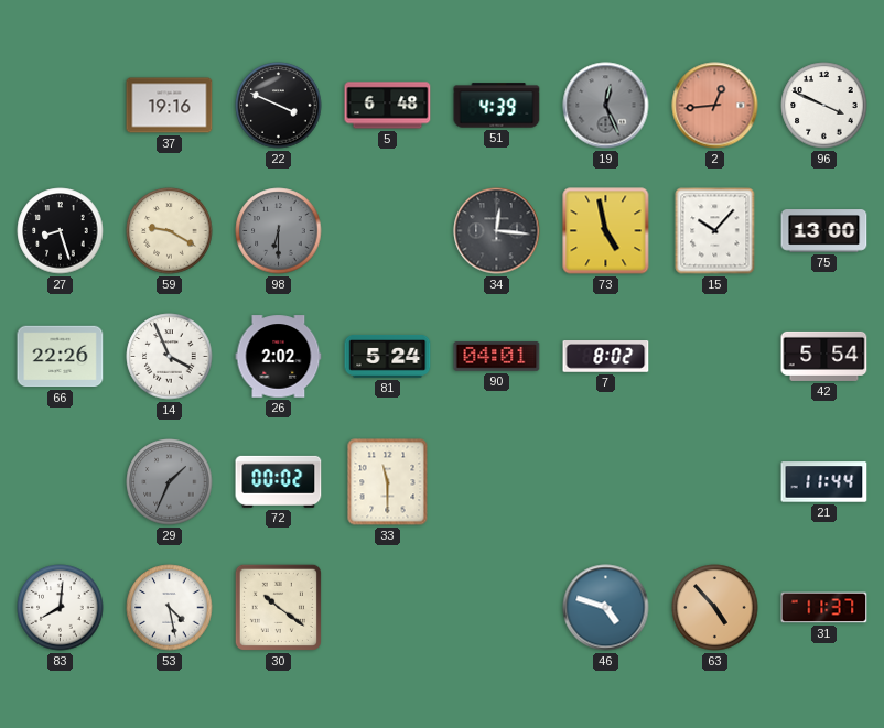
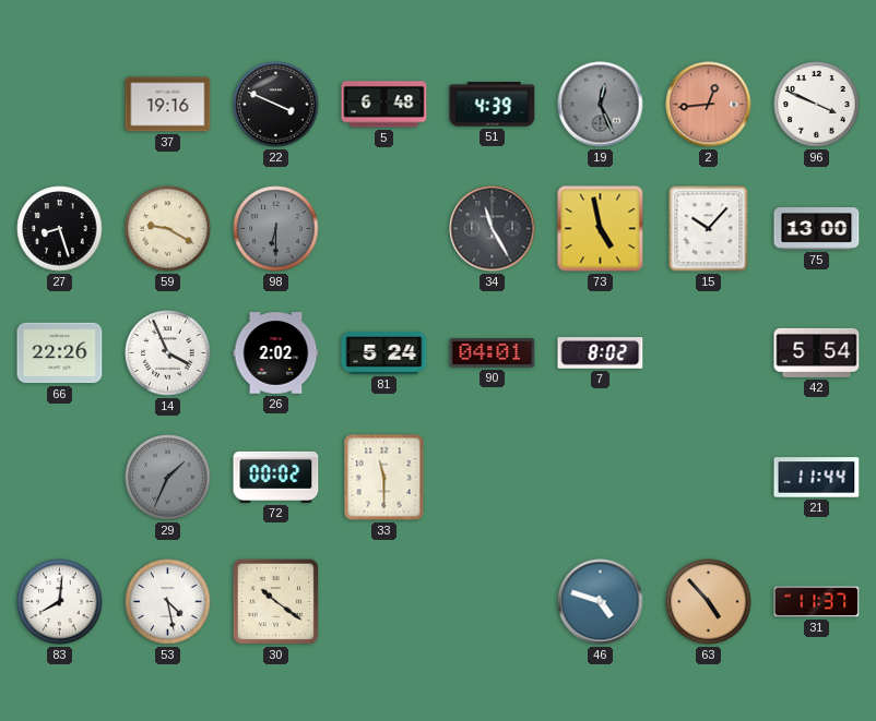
34: 12:16 -> 11:25
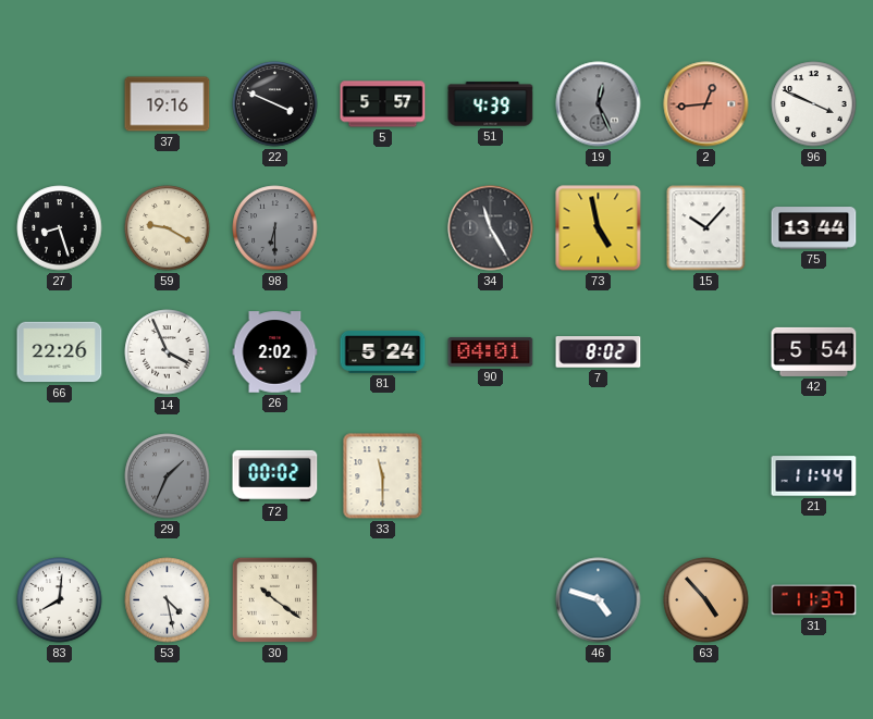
5: 6:48 -> 5:57
75: 13:00 -> 13:44
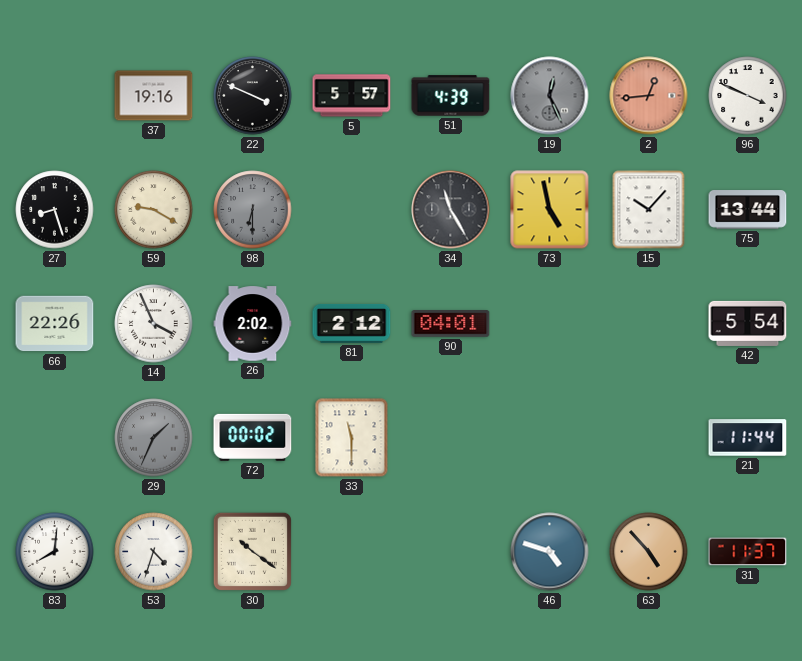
81: 5:24 -> 2:12
7: 8:02 -> none
53: 4:28 -> 4:33
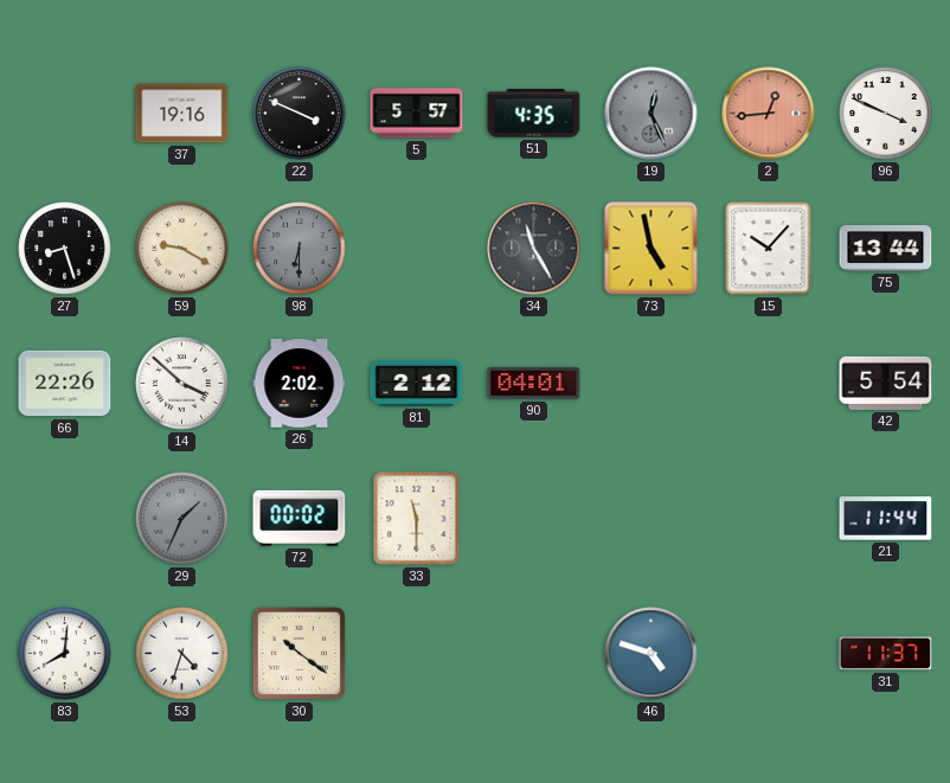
51: 4:39 -> 4:35
14: 3:56 -> 3:52
63: 4:53 -> none
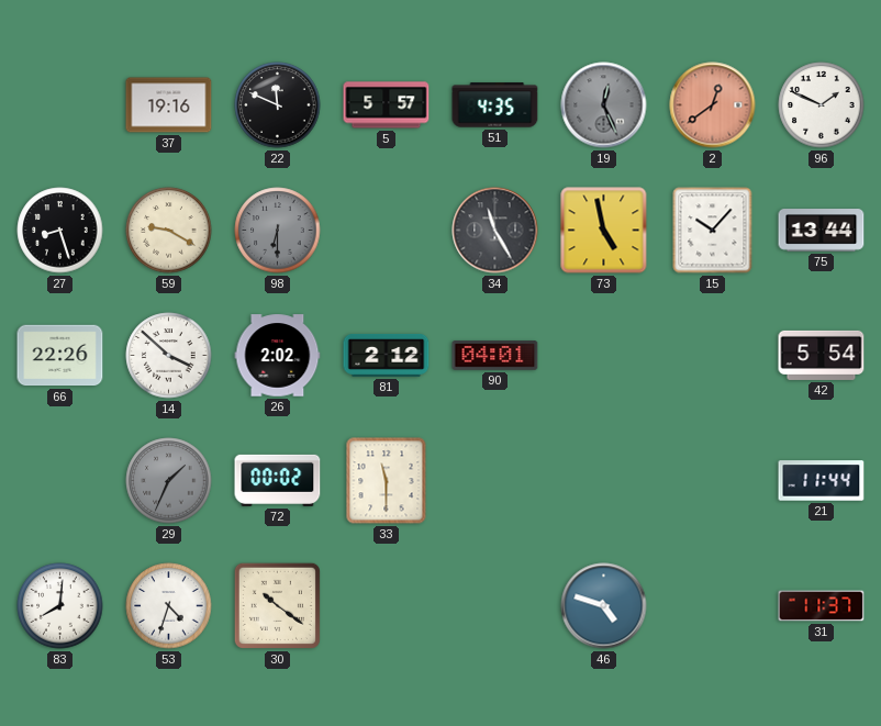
22: 3:49 -> 11:49
2: 12:44 -> 12:39
96: 3:49 -> 1:49
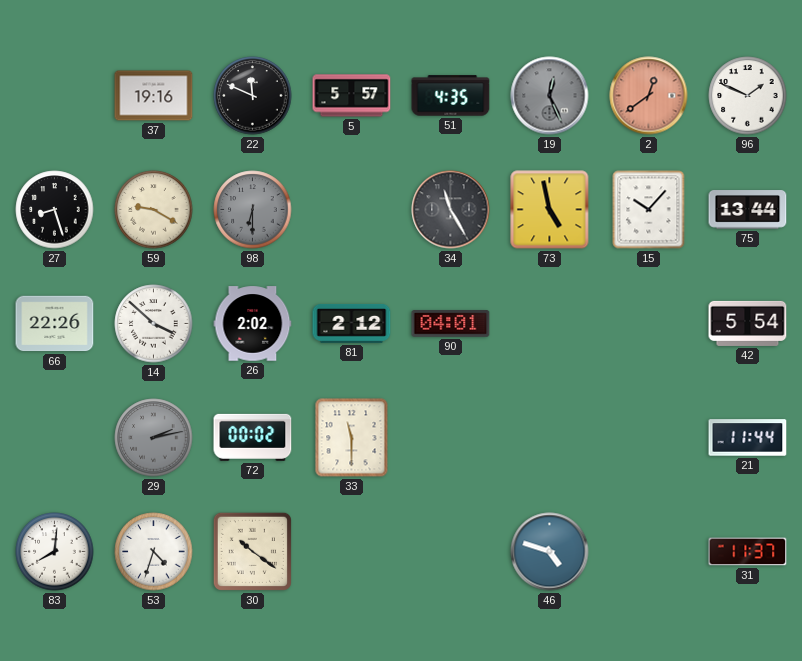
29: 1:34 -> 2:13
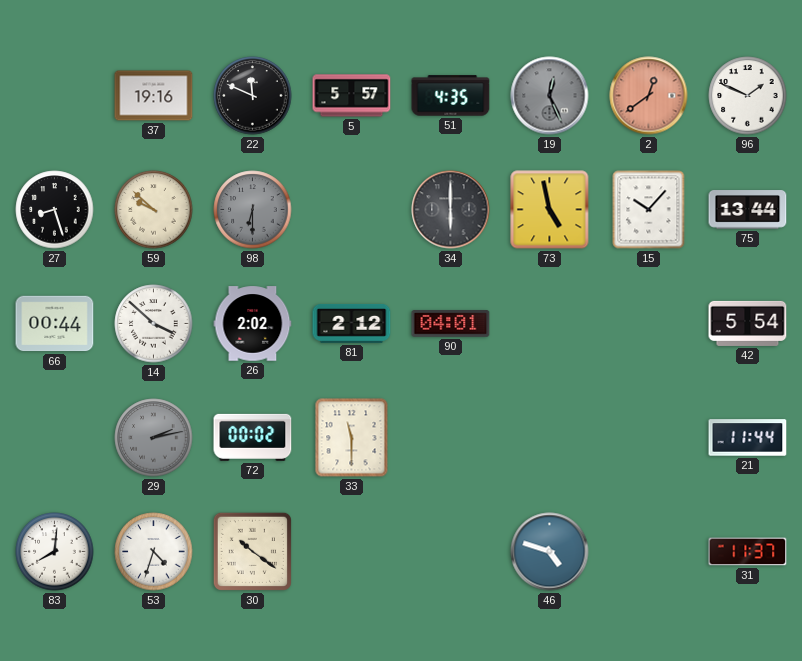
59: 9:20 -> 9:52
34: 11:25 -> 6:00
66: 22:26 -> 00:44
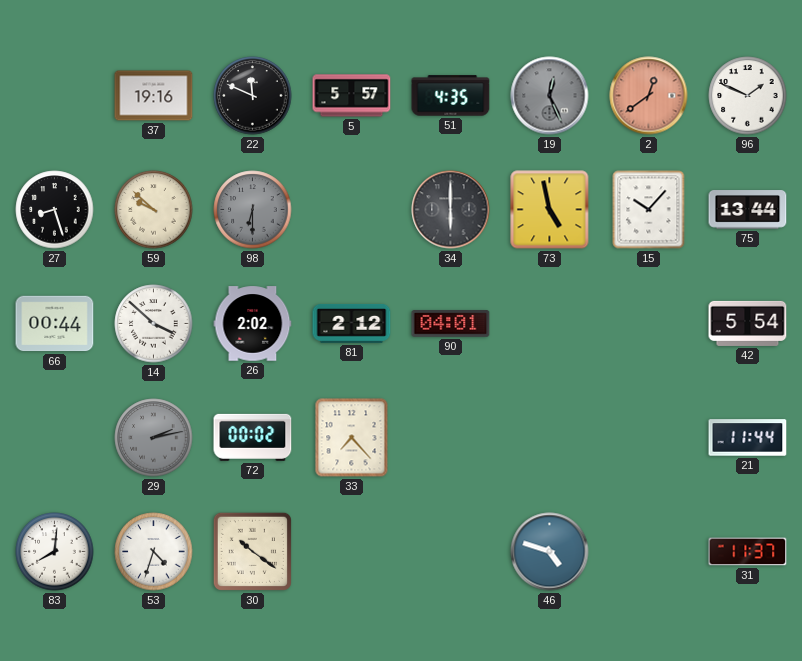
33: 11:30 -> 7:23
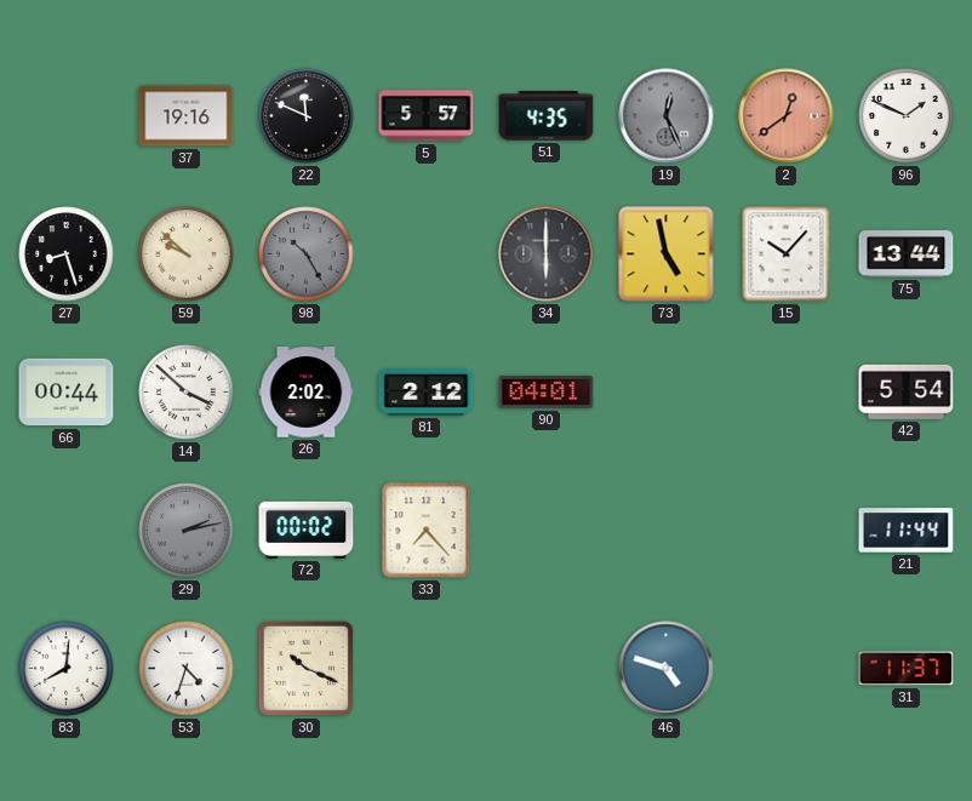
98: 6:30 -> 10:25
30: 10:21 -> 10:19
